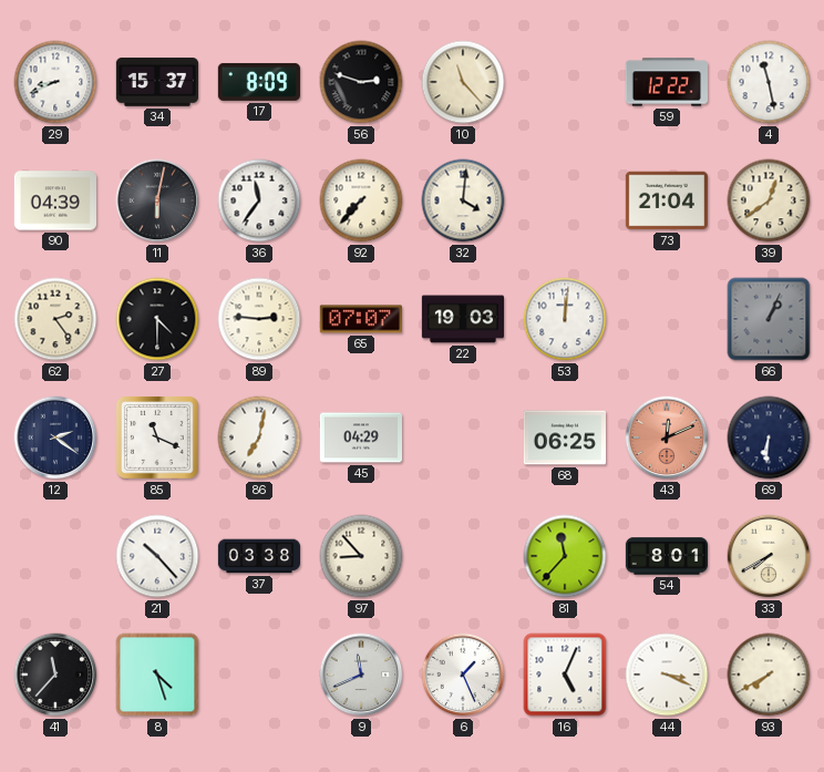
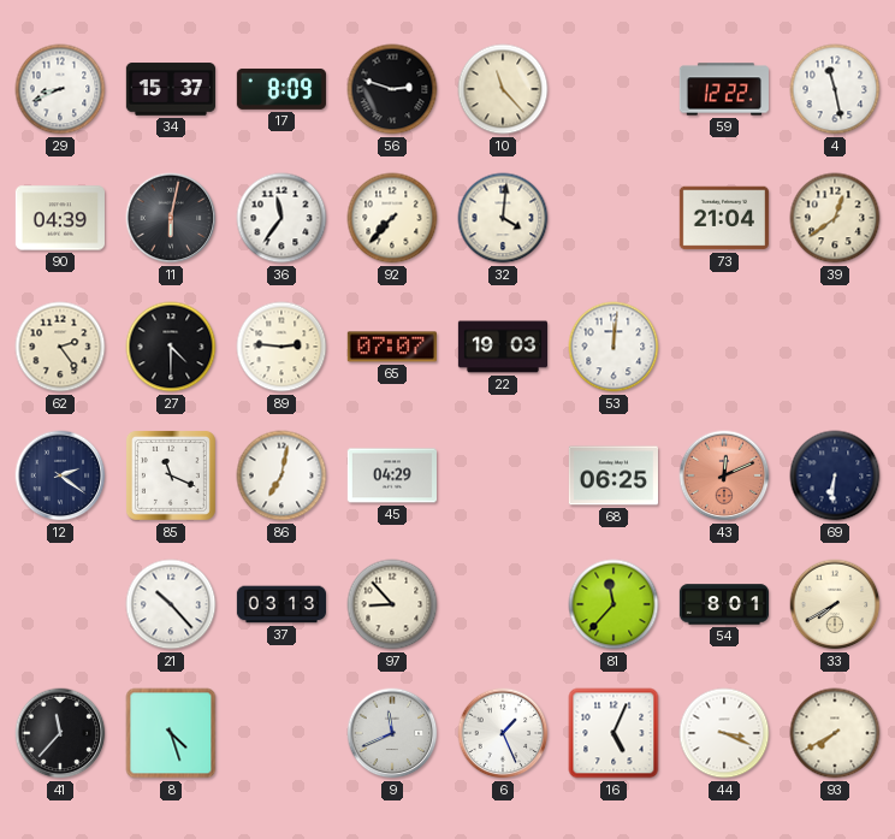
66: 1:04 -> none
37: 03:38 -> 03:13
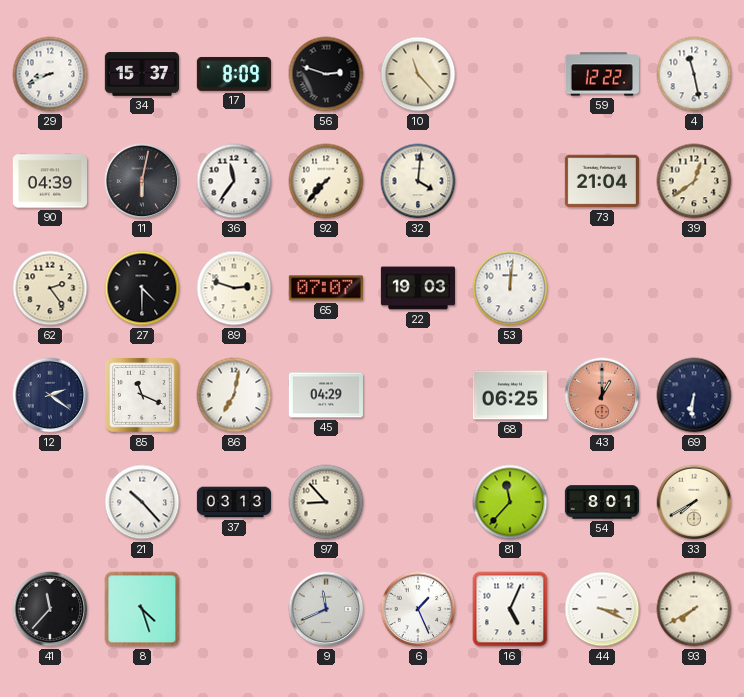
89: 2:46 -> 2:48
43: 12:11 -> 1:00
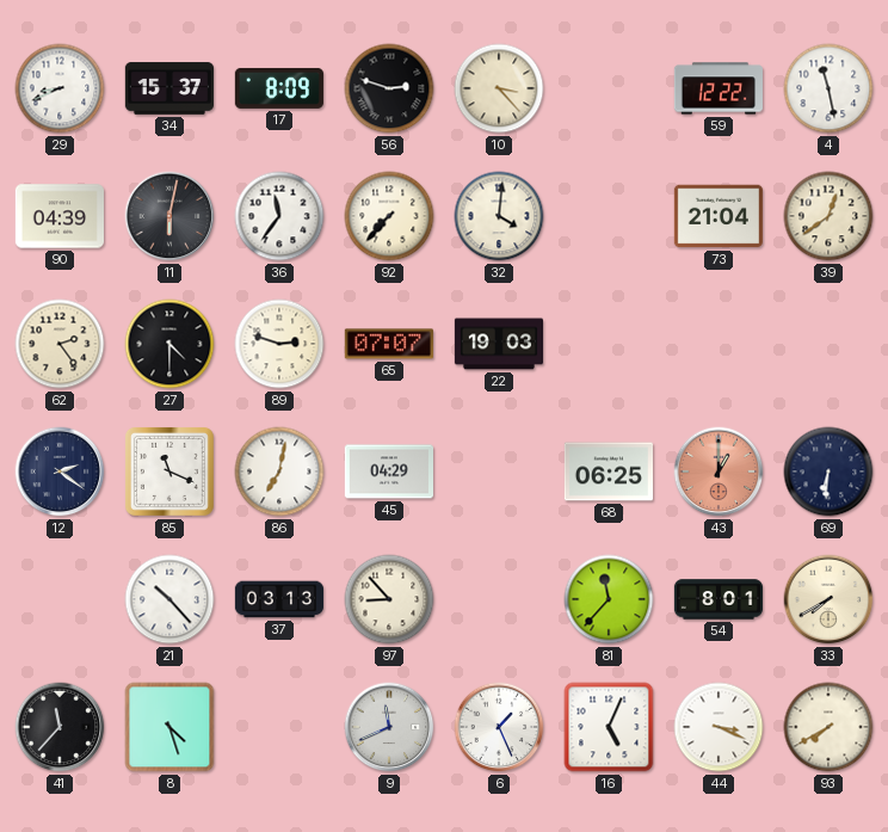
10: 11:23 -> 3:23
53: 12:01 -> none
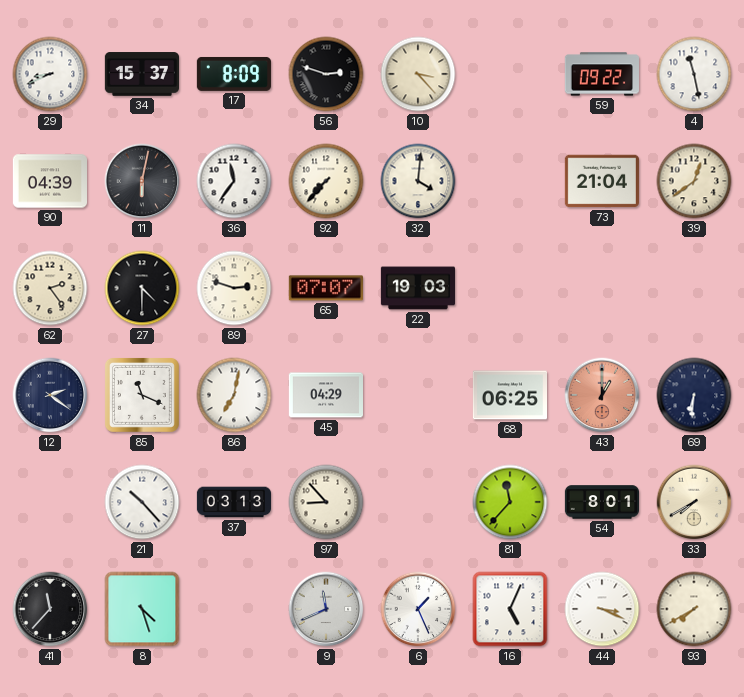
59: 12:22 -> 09:22
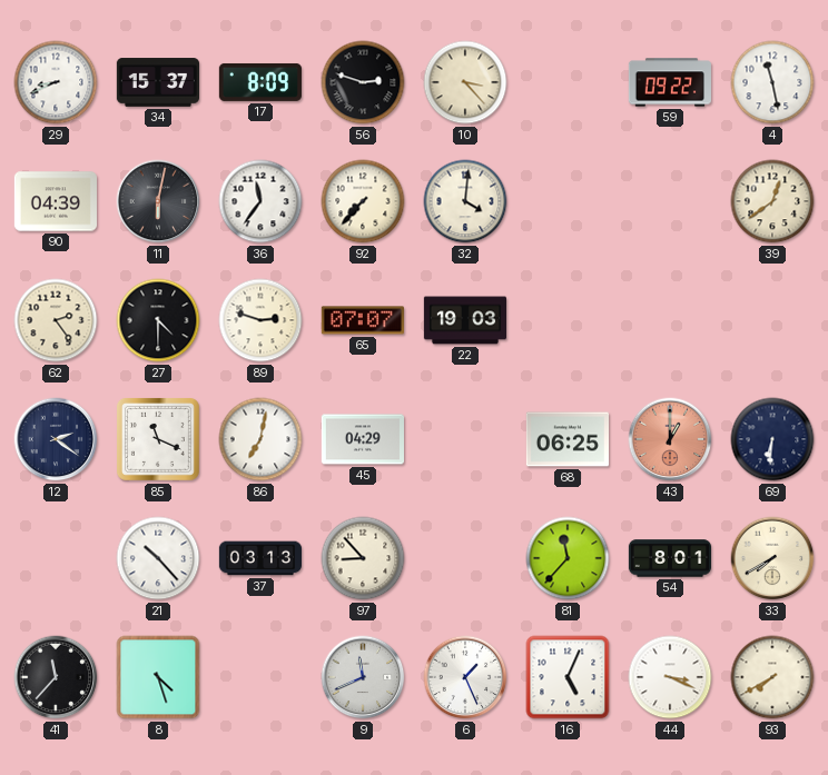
73: 21:04 -> none
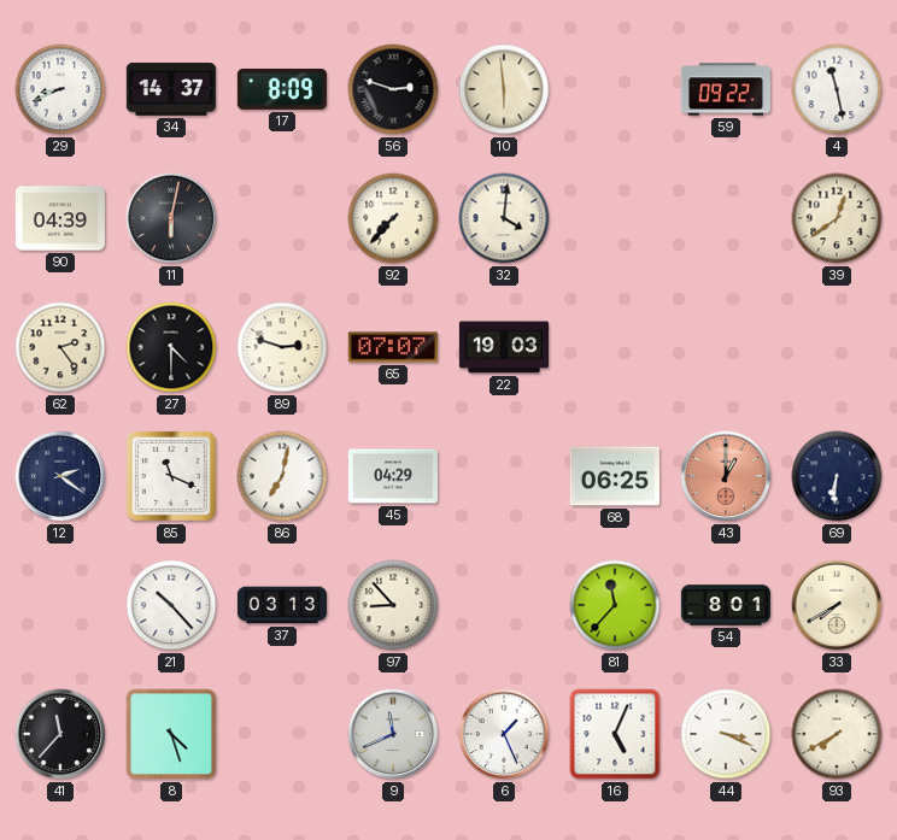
34: 15:37 -> 14:37
10: 3:23 -> 5:59
36: 11:36 -> none
